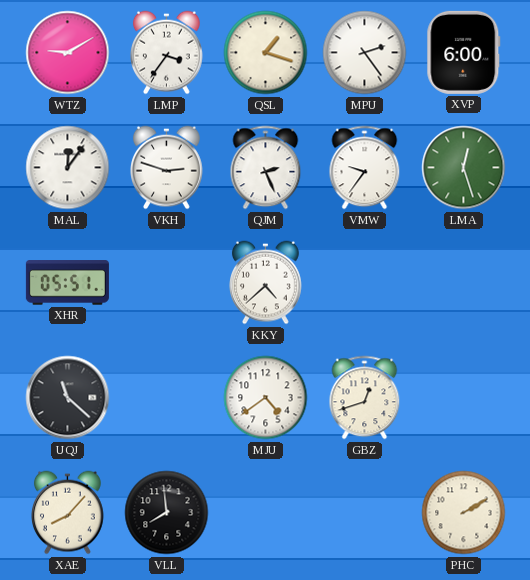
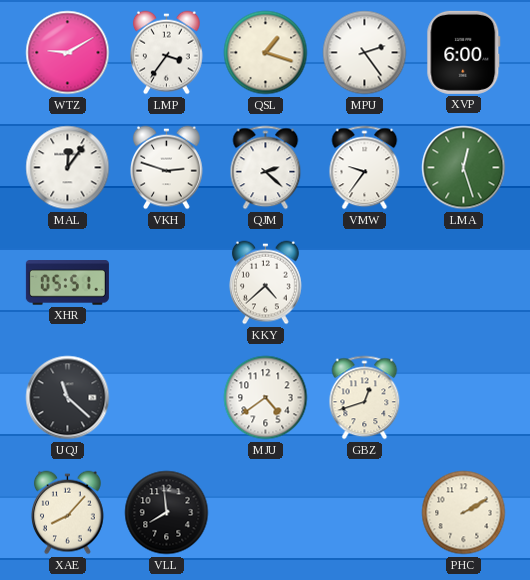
QJM: 2:26 -> 2:22
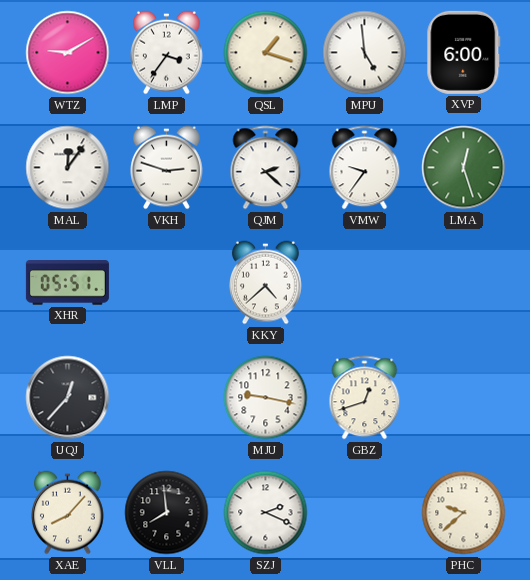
MPU: 2:24 -> 4:59
UQJ: 11:22 -> 12:37
MJU: 4:39 -> 9:17
SZJ: none -> 2:19
PHC: 2:10 -> 9:38
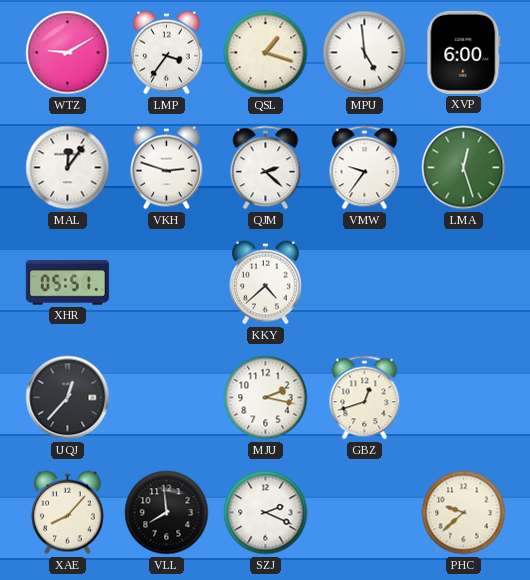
MJU: 9:17 -> 2:17
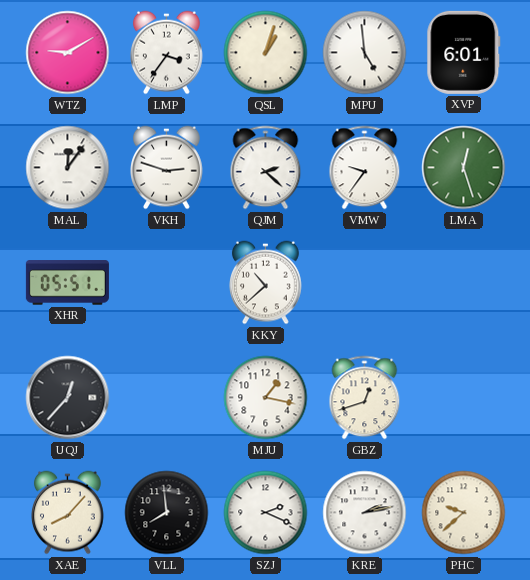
QSL: 1:18 -> 1:03
XVP: 6:00 -> 6:01
KKY: 4:38 -> 10:38
MJU: 2:17 -> 1:17
KRE: none -> 2:13
